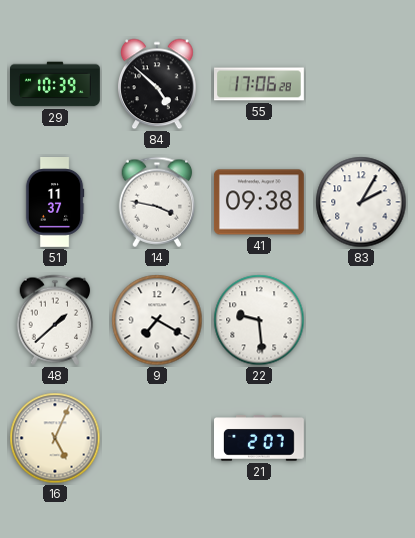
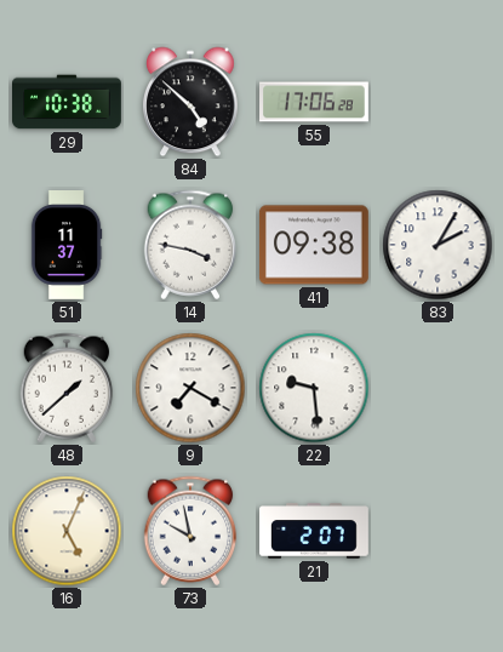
29: 10:39 -> 10:38
73: none -> 9:58
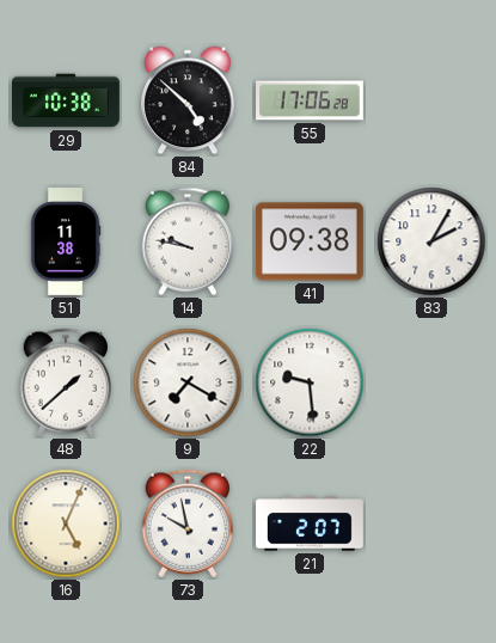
51: 11:37 -> 11:38
14: 3:47 -> 9:47
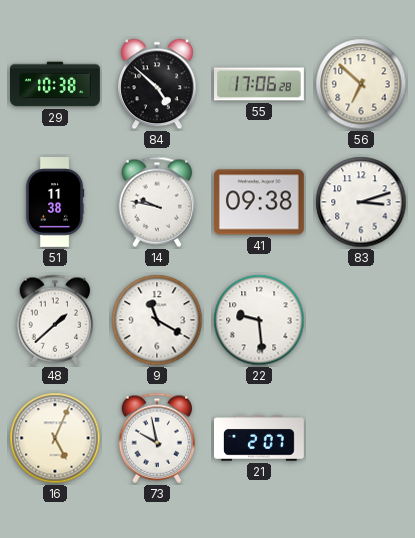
56: none -> 6:52
83: 2:05 -> 3:12
9: 7:20 -> 11:20
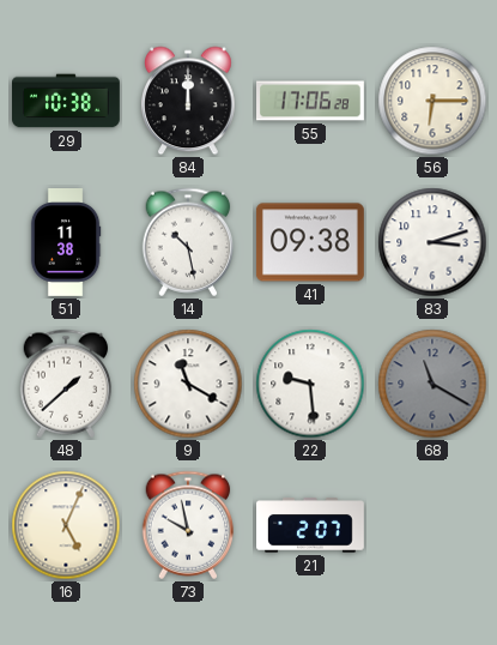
84: 4:52 -> 12:00
56: 6:52 -> 6:15
14: 9:47 -> 10:28
68: none -> 11:20
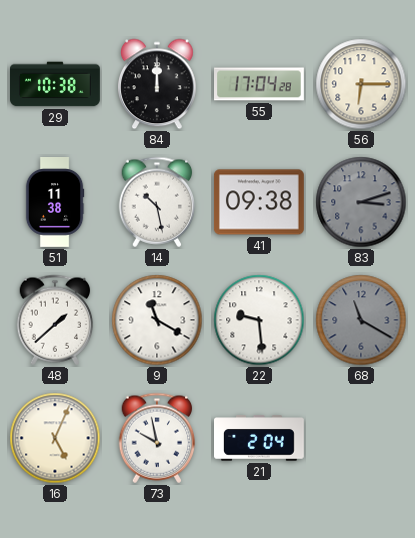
55: 17:06 -> 17:04
83 dial: white -> grey
21: 2:07 -> 2:04
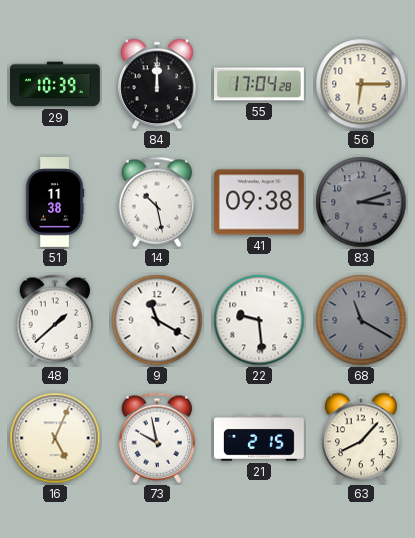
29: 10:38 -> 10:39
21: 2:04 -> 2:15
63: none -> 8:07
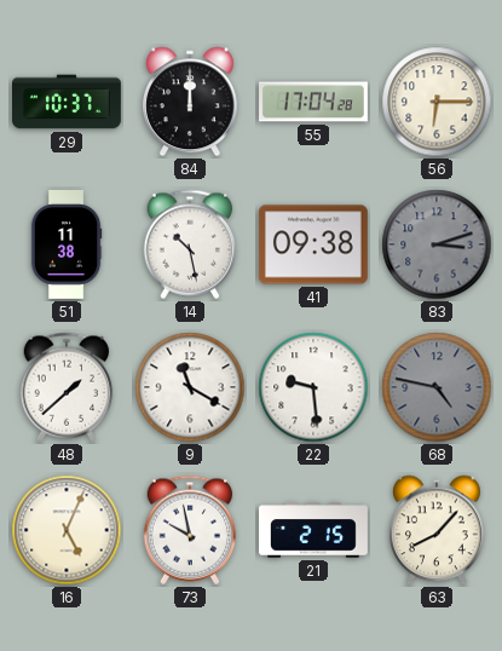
29: 10:39 -> 10:37
68: 11:20 -> 4:47
